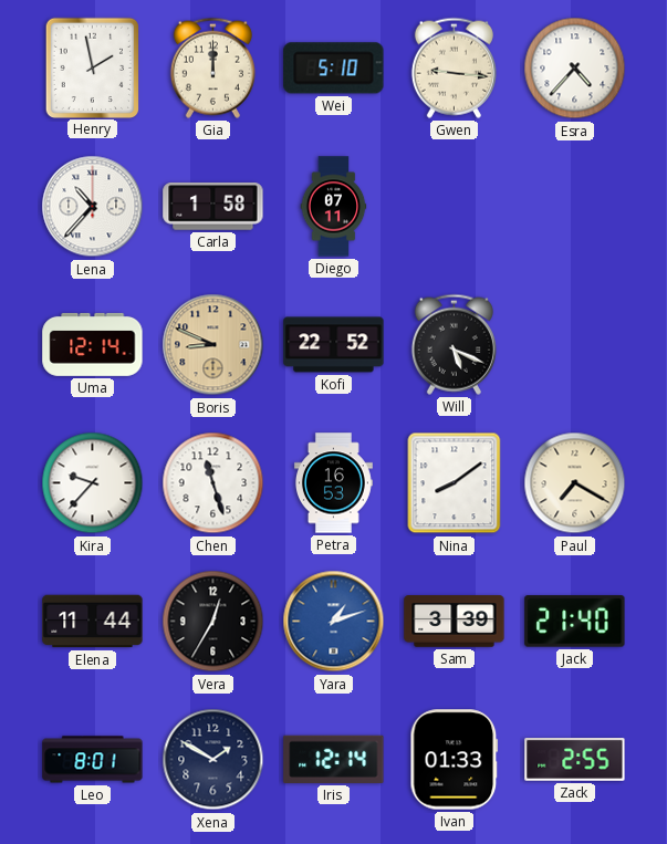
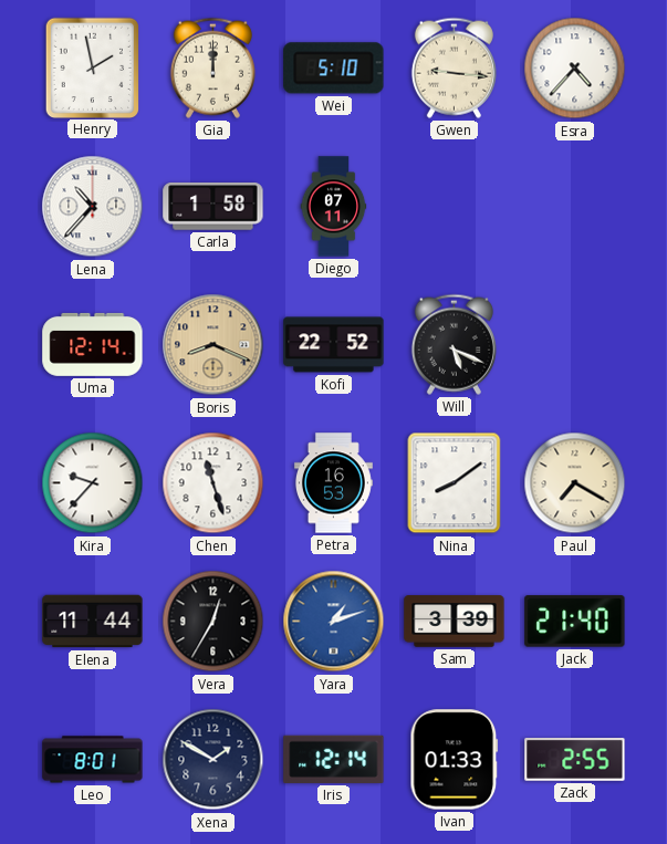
Boris: 8:49 -> 8:19
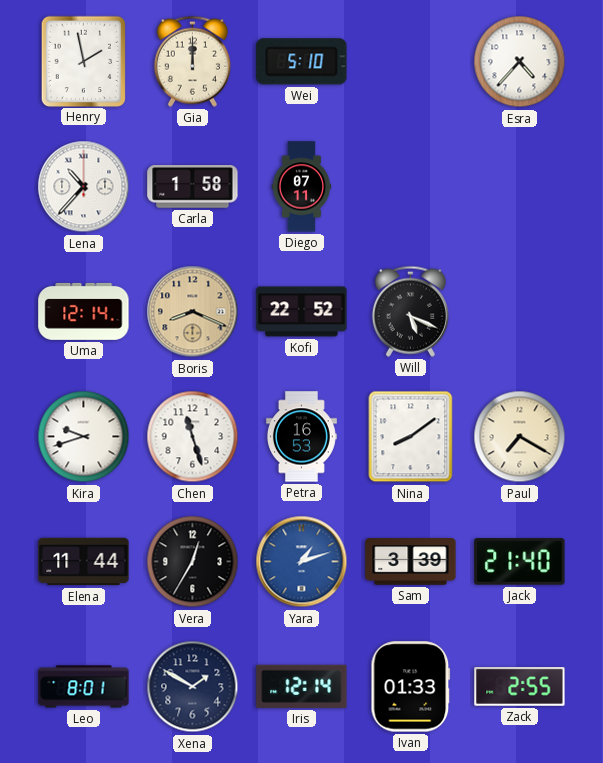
Gwen: 9:16 -> none
Kira: 9:37 -> 9:42
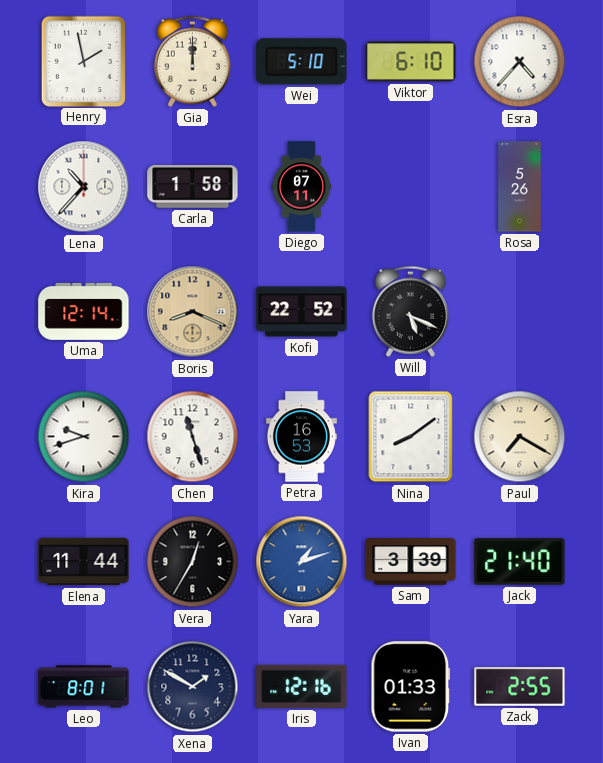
Viktor: none -> 6:10
Rosa: none -> 5:26
Iris: 12:14 -> 12:16
